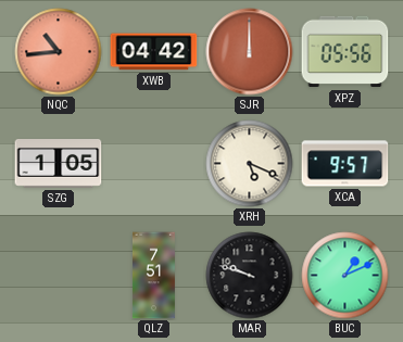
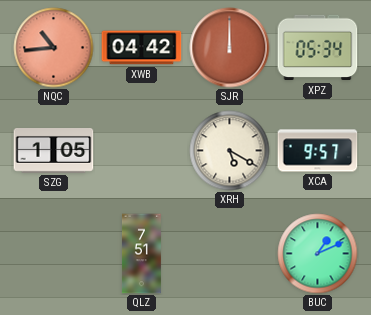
XPZ: 05:56 -> 05:34
XRH: 5:19 -> 5:20
MAR: 9:48 -> none
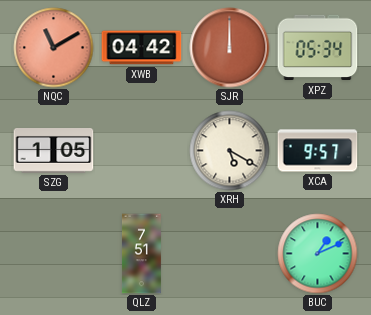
NQC: 10:44 -> 11:10
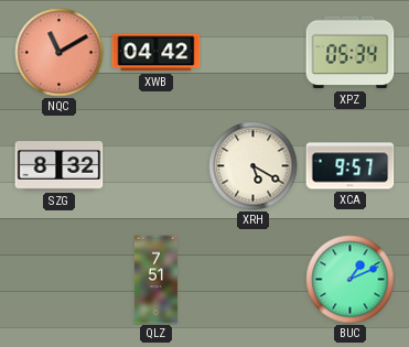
SJR: 12:00 -> none
SZG: 1:05 -> 8:32
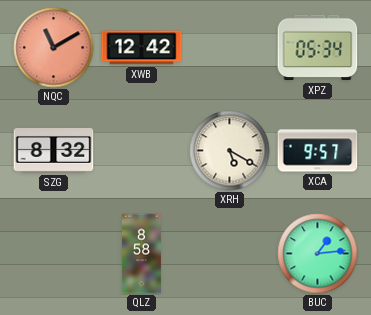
XWB: 04:42 -> 12:42
QLZ: 7:51 -> 8:58
BUC: 1:11 -> 1:14
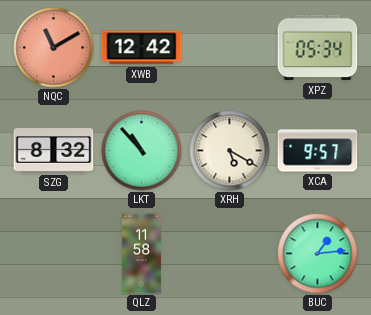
LKT: none -> 10:53
QLZ: 8:58 -> 11:58
